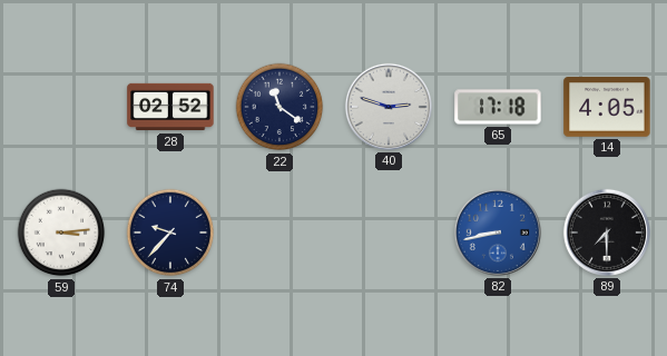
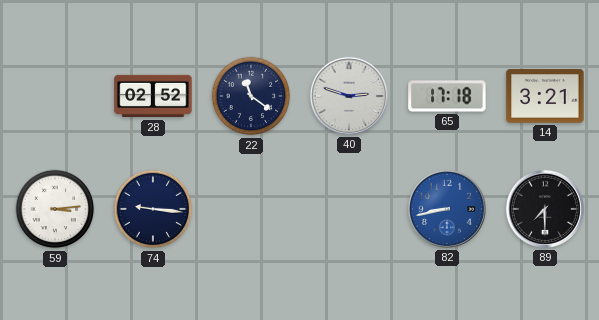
14: 4:05 -> 3:21
74: 9:37 -> 9:16
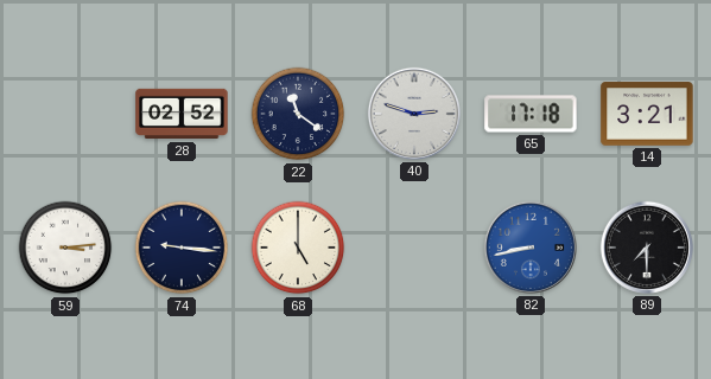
68: none -> 5:00
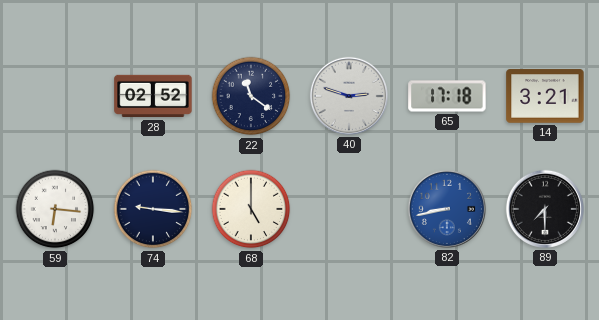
59: 3:14 -> 6:16
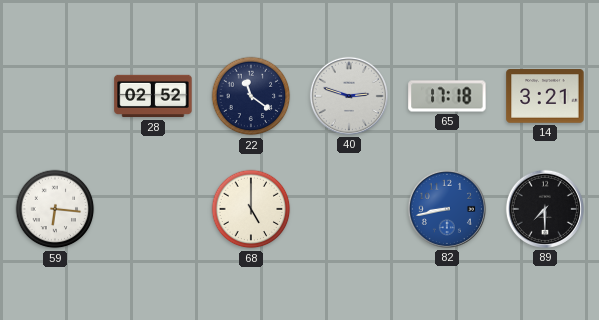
74: 9:16 -> none
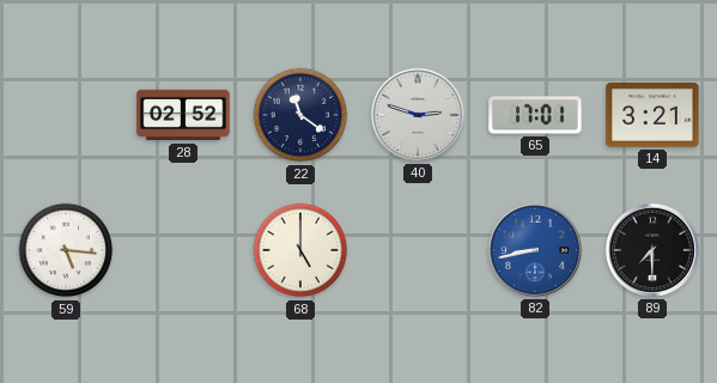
65: 17:18 -> 17:01
59: 6:16 -> 5:16
